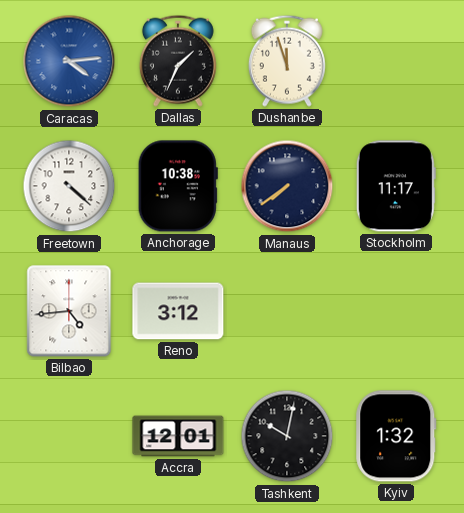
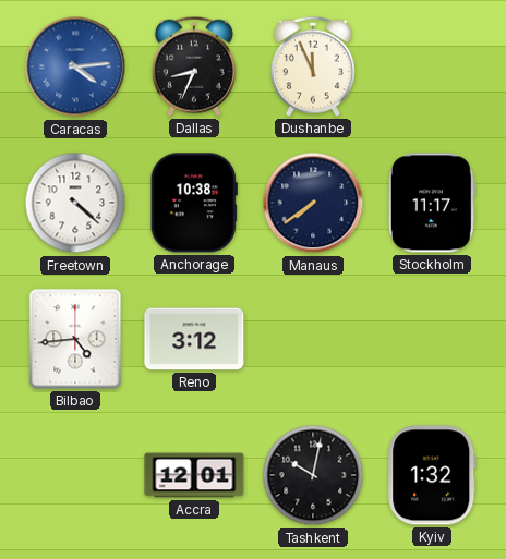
Dallas: 1:34 -> 8:34
Dushanbe: 11:57 -> 11:56
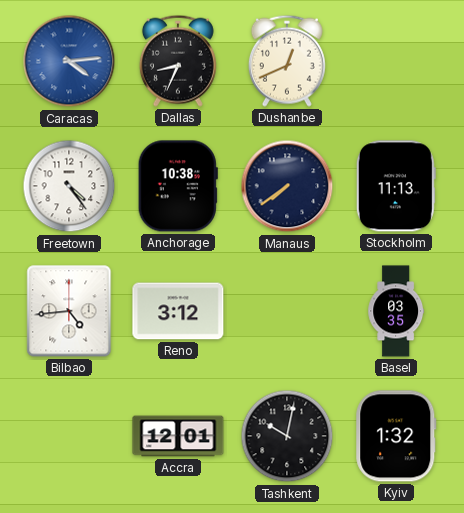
Dushanbe: 11:56 -> 12:41
Freetown: 4:22 -> 4:24
Stockholm: 11:17 -> 11:13
Basel: none -> 03:35
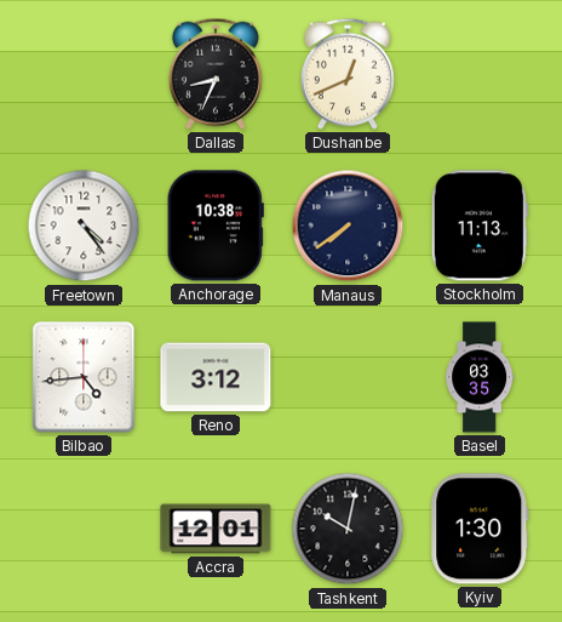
Caracas: 4:14 -> none
Kyiv: 1:32 -> 1:30
